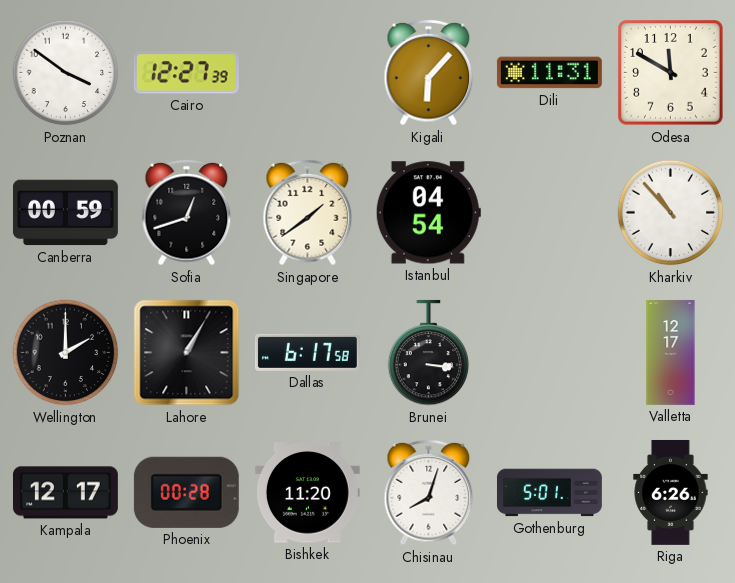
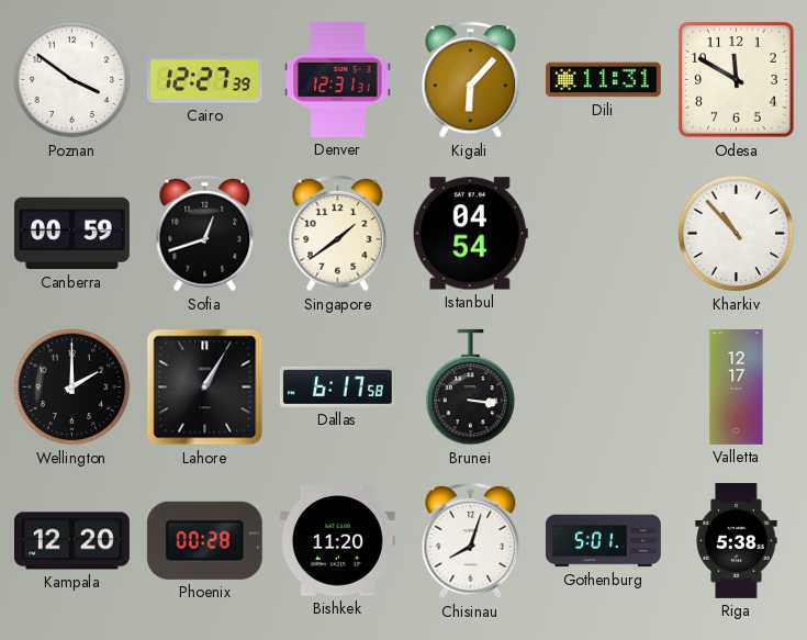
Denver: none -> 12:31
Kampala: 12:17 -> 12:20
Riga: 6:26 -> 5:38
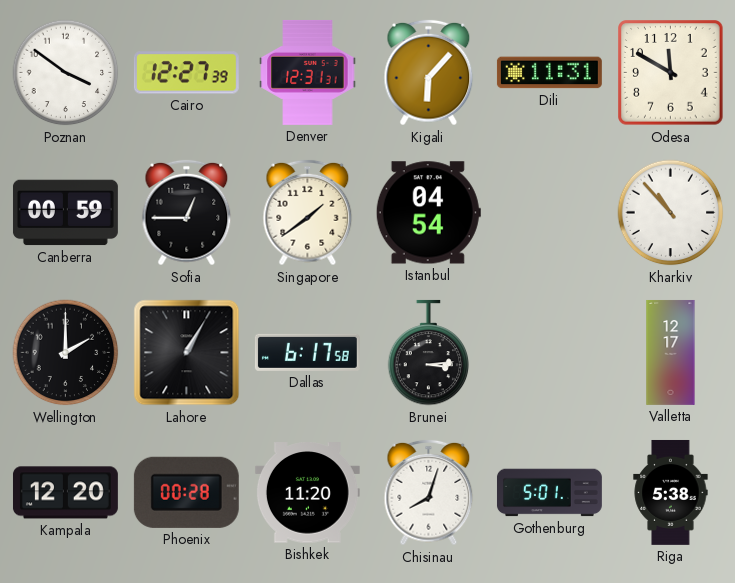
Sofia: 12:42 -> 12:45
Brunei: 3:16 -> 3:14
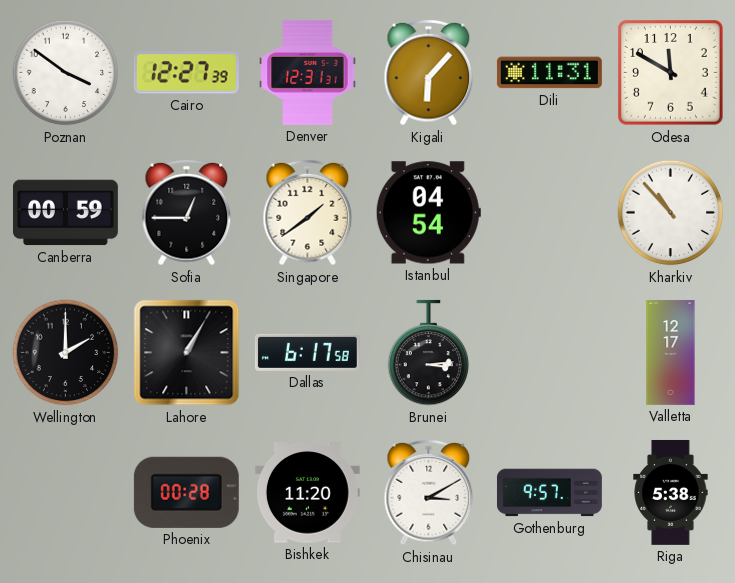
Kampala: 12:20 -> none
Chisinau: 8:03 -> 3:10
Gothenburg: 5:01 -> 9:57
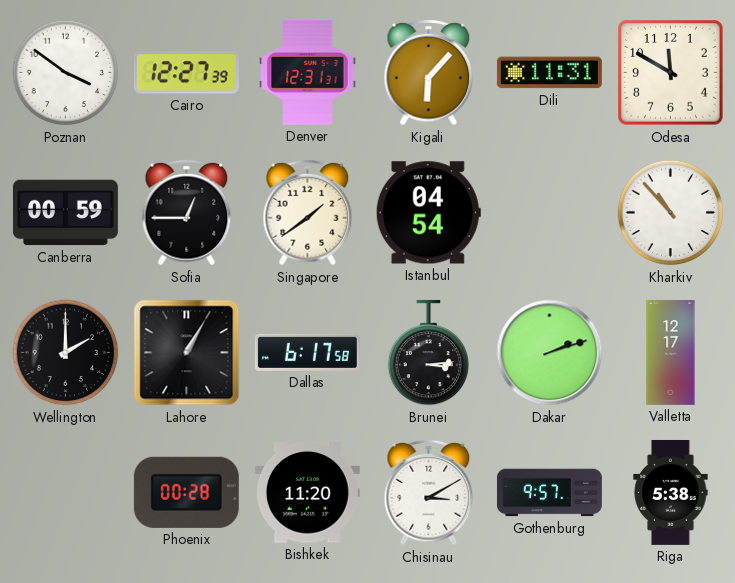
Dakar: none -> 2:12
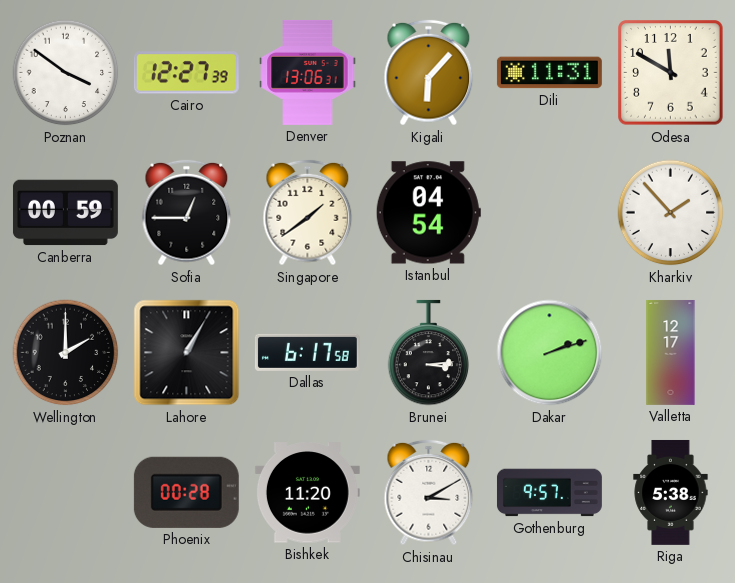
Denver: 12:31 -> 13:06
Kharkiv: 10:53 -> 1:53
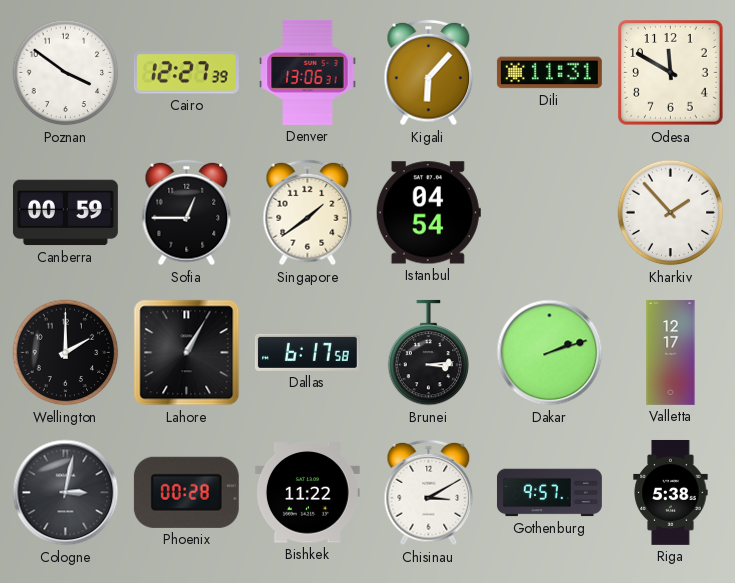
Cologne: none -> 3:02
Bishkek: 11:20 -> 11:22
